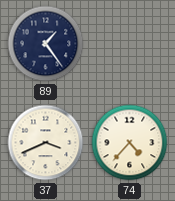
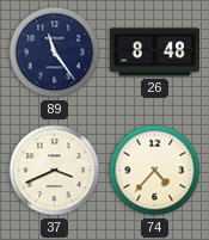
89: 1:24 -> 11:24
26: none -> 8:48
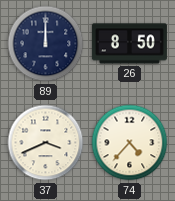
89: 11:24 -> 12:00
26: 8:48 -> 8:50
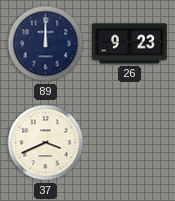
26: 8:50 -> 9:23
74: 4:37 -> none
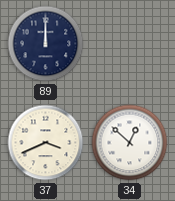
26: 9:23 -> none
34: none -> 12:52
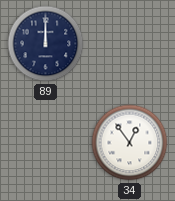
37: 3:41 -> none
34: 12:52 -> 12:54
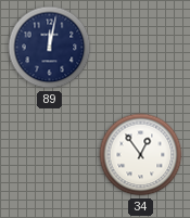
89: 12:00 -> 12:02
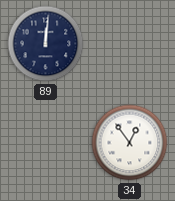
89: 12:02 -> 12:01
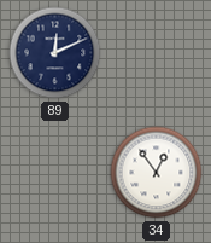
89: 12:01 -> 12:11
